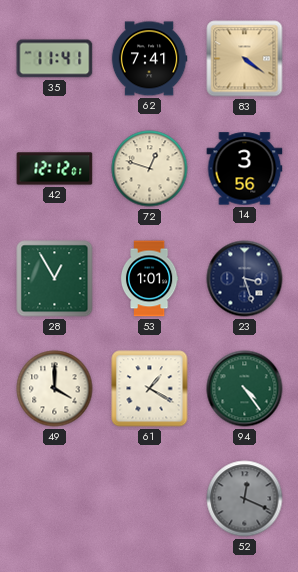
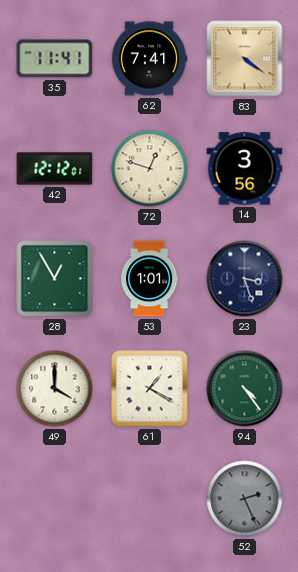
52: 12:19 -> 2:26
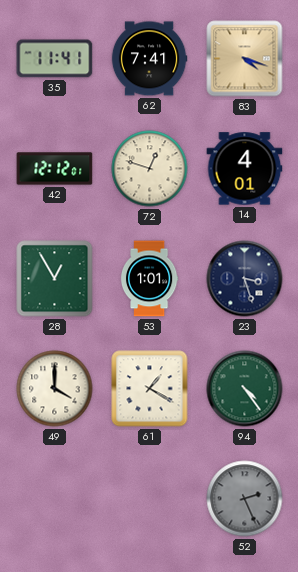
83: 4:21 -> 4:18
14: 3:56 -> 4:01
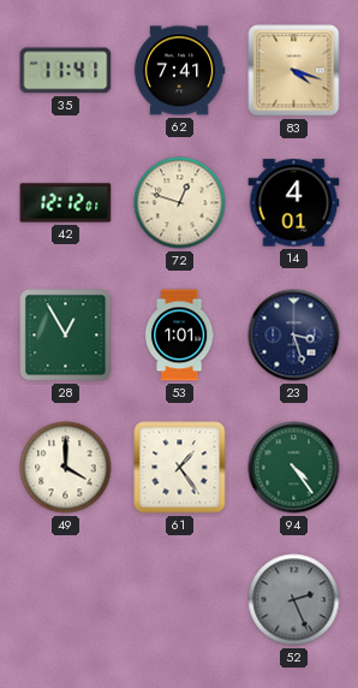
61: 1:20 -> 1:24
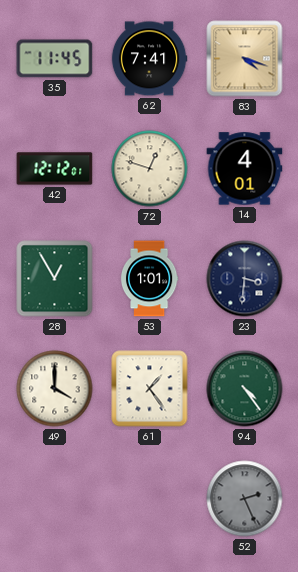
35: 11:41 -> 11:45
23: 3:27 -> 3:31
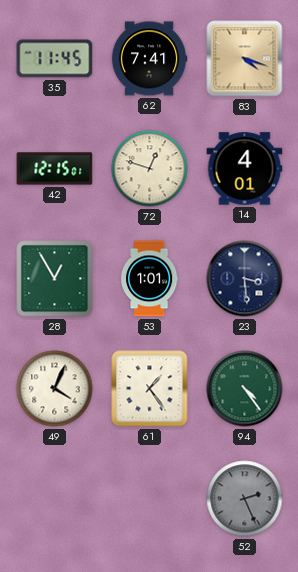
42: 12:12 -> 12:15
23: 3:31 -> 3:29
49: 4:00 -> 4:04
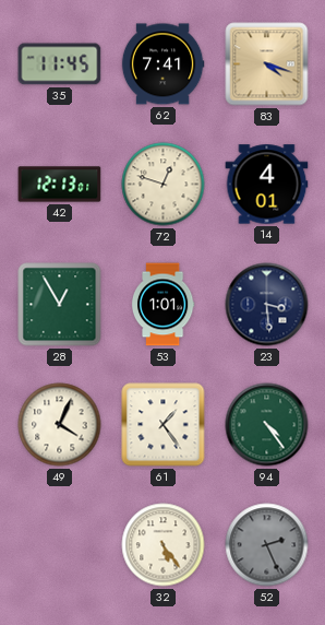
42: 12:15 -> 12:13
32: none -> 5:24
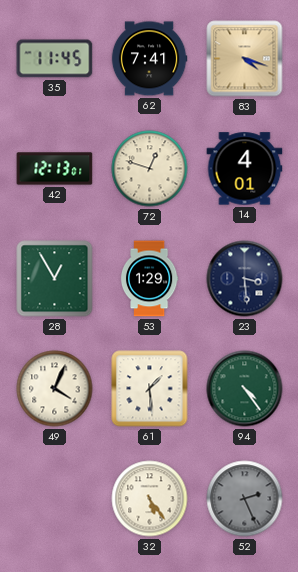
53: 1:01 -> 1:29
61: 1:24 -> 1:29
